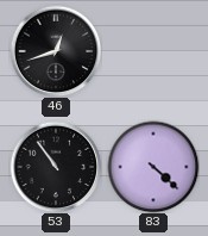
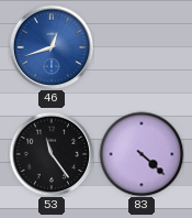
46 dial: black -> blue
53: 10:54 -> 11:24
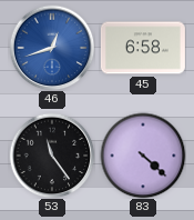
45: none -> 6:58
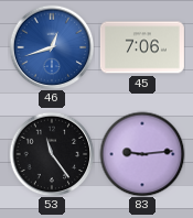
45: 6:58 -> 7:06
83: 4:22 -> 9:14
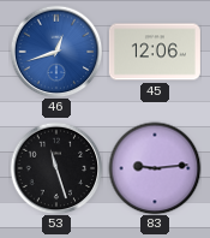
45: 7:06 -> 12:06
53: 11:24 -> 11:27
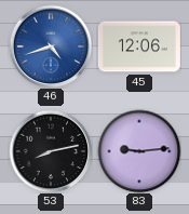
46: 12:42 -> 4:42
53: 11:27 -> 8:13
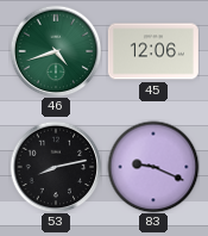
46 dial: blue -> green
83: 9:14 -> 9:19
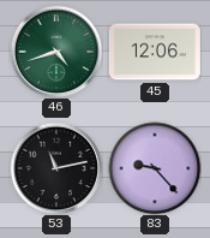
53: 8:13 -> 11:13
83: 9:19 -> 9:23
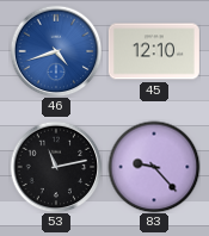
46 dial: green -> blue
45: 12:06 -> 12:10
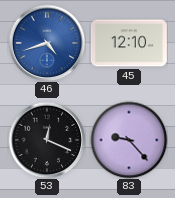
53: 11:13 -> 12:19
